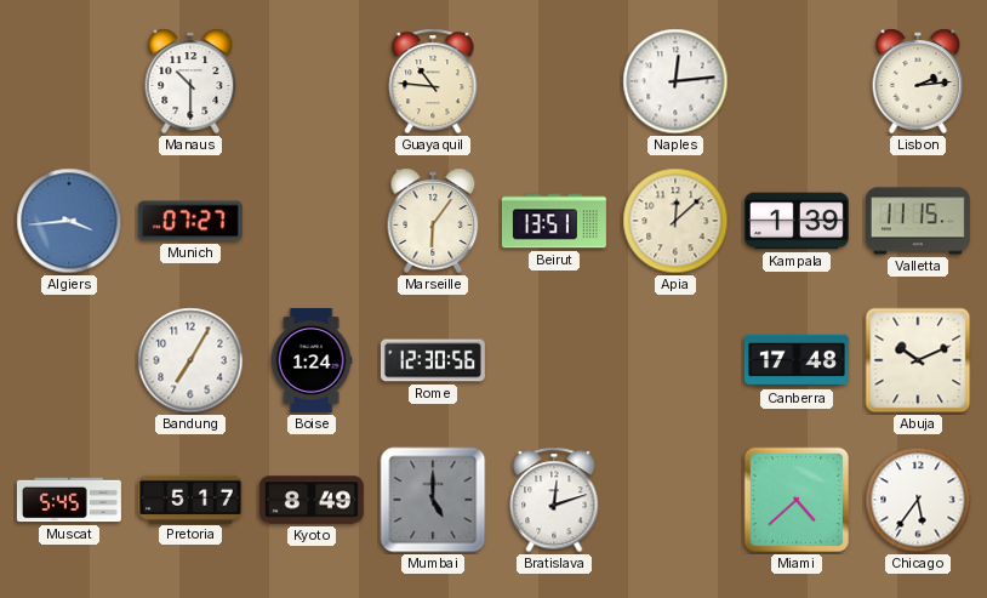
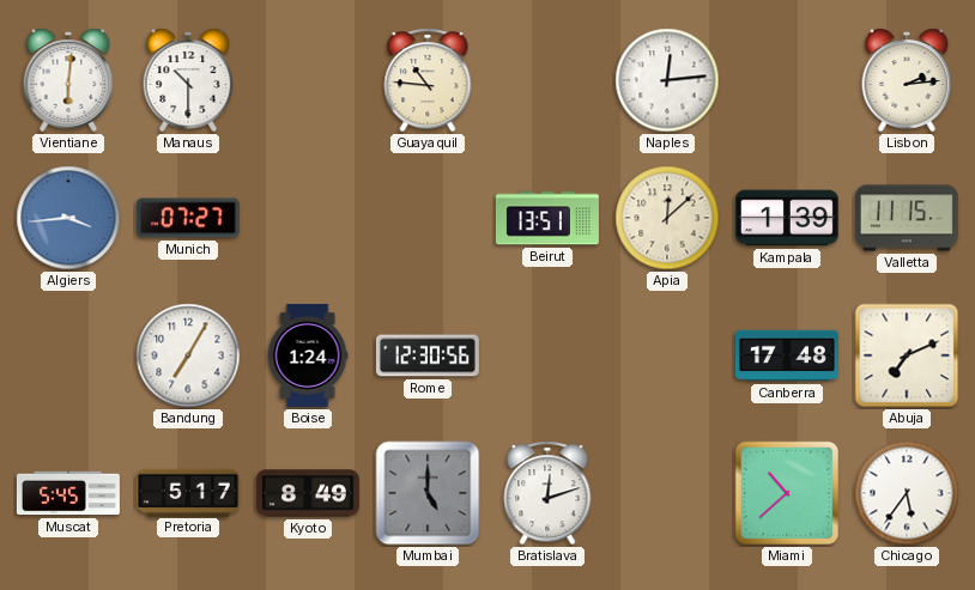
Vientiane: none -> 6:01
Marseille: 6:06 -> none
Abuja: 10:11 -> 7:11
Miami: 4:38 -> 10:38
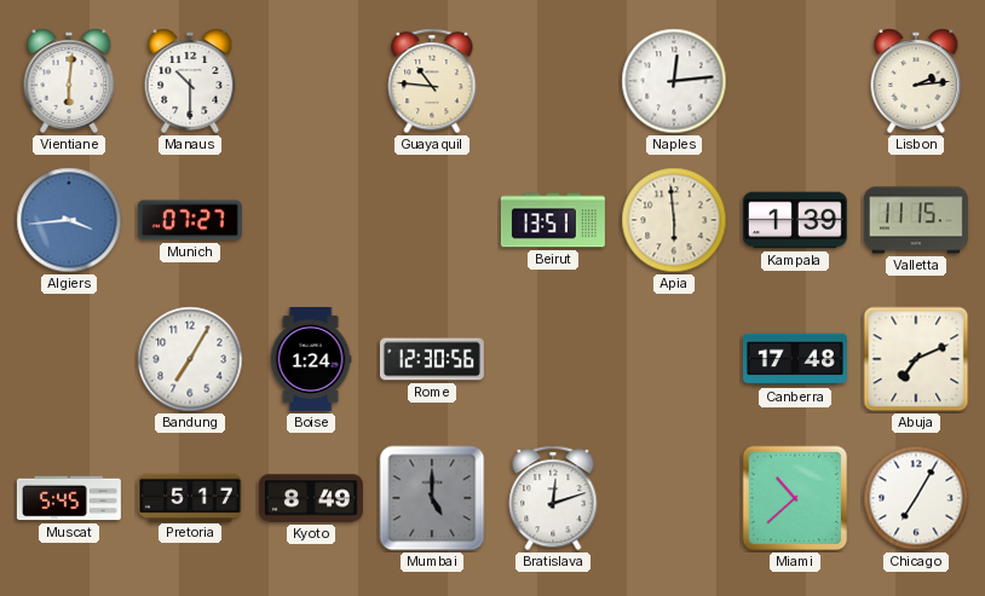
Apia: 12:08 -> 5:59
Chicago: 5:36 -> 7:05
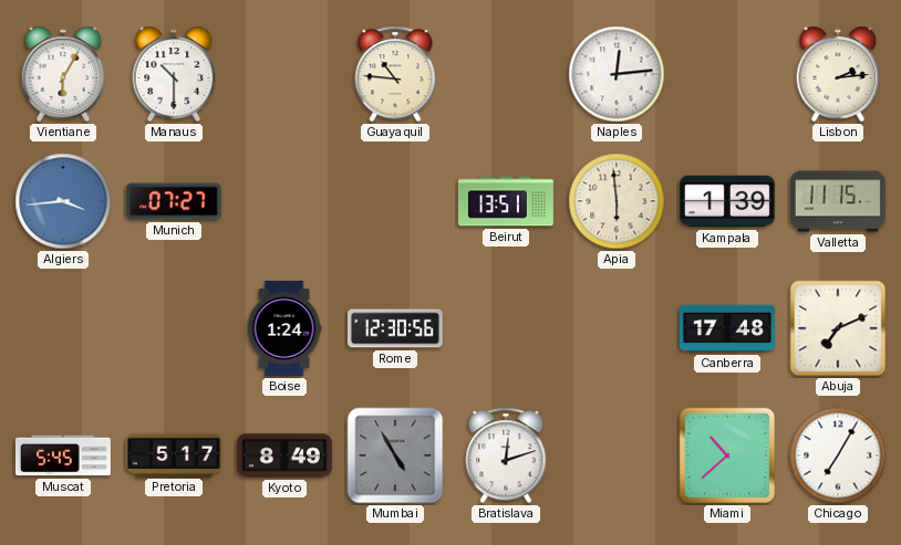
Vientiane: 6:01 -> 6:05
Bandung: 7:05 -> none
Mumbai: 5:00 -> 4:55
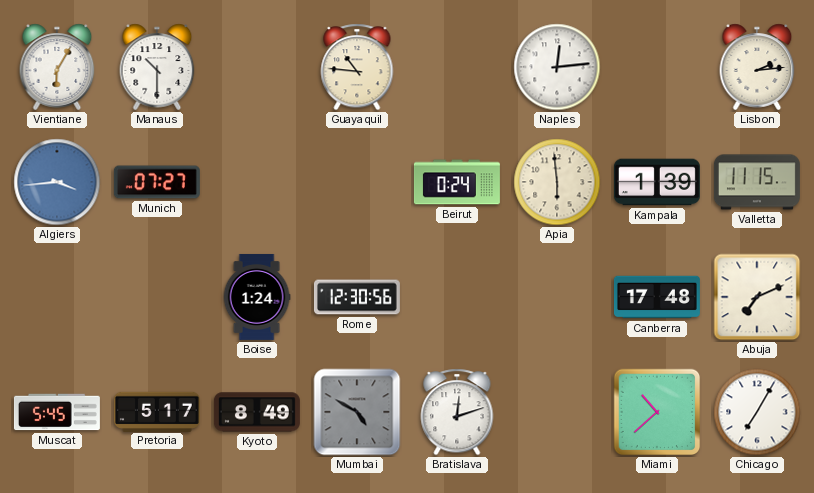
Beirut: 13:51 -> 0:24
Mumbai: 4:55 -> 4:50
